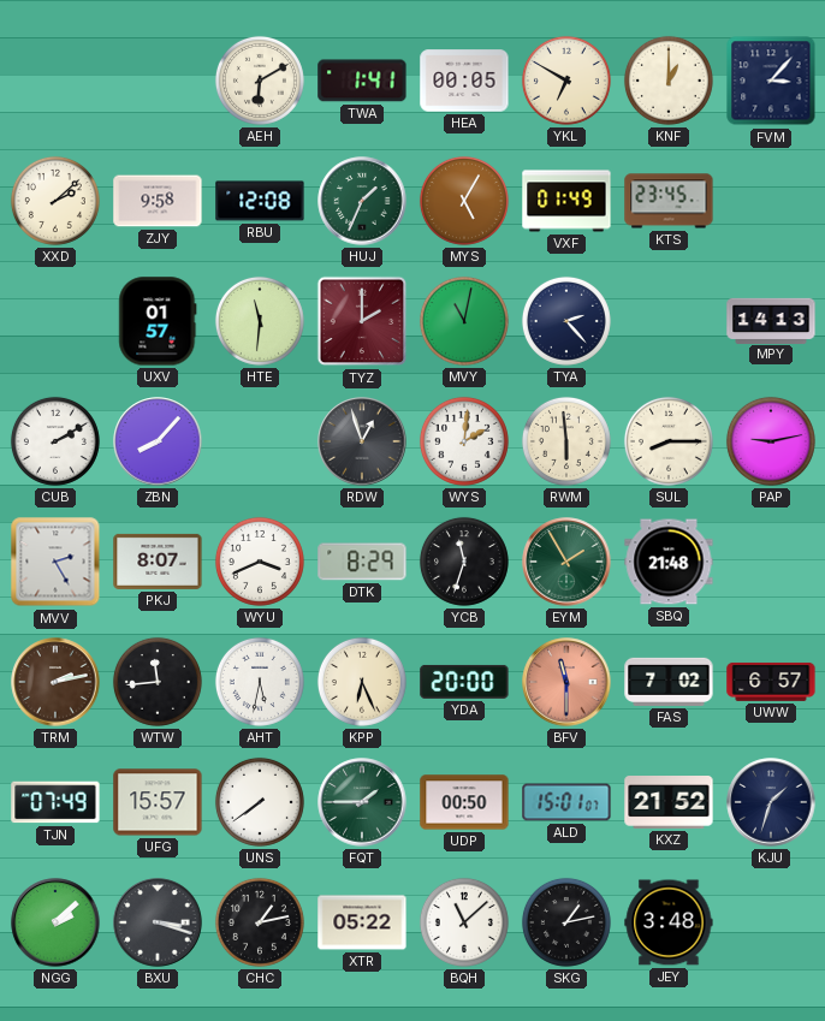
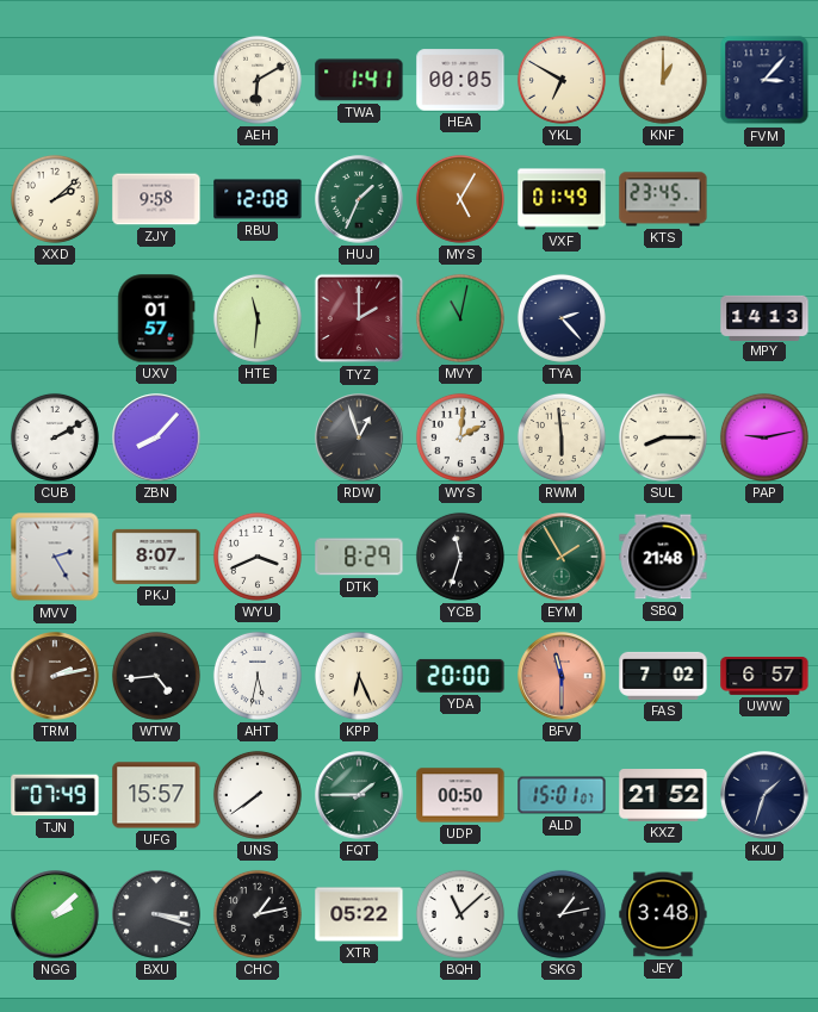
WTW: 11:44 -> 4:44
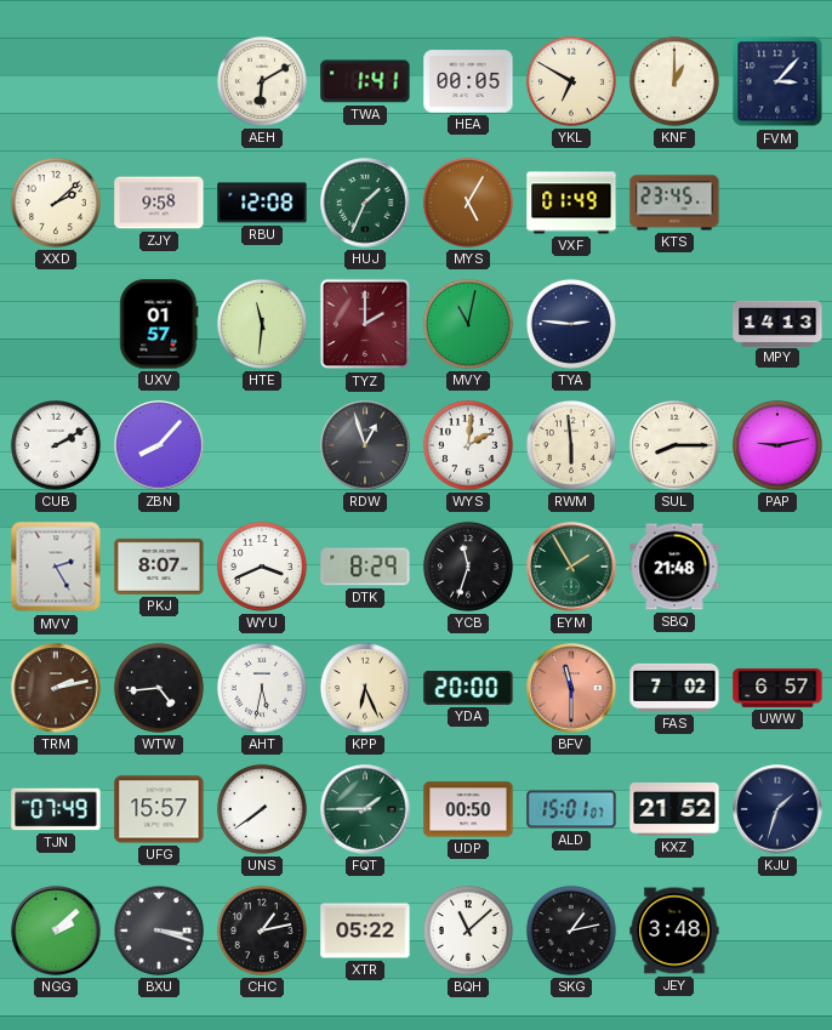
TYA: 2:23 -> 2:46
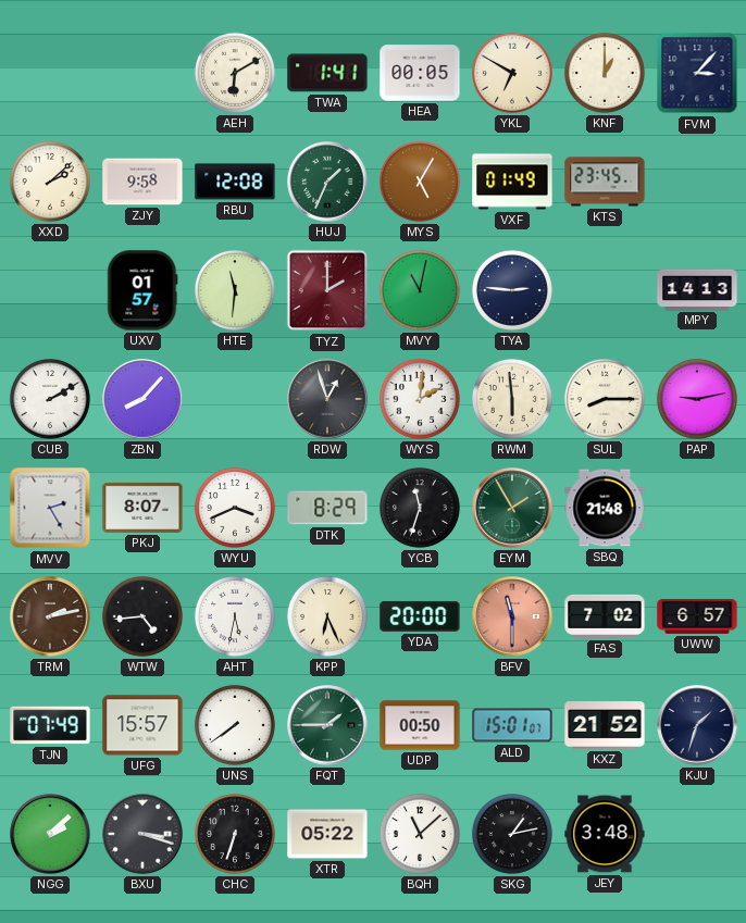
CHC: 1:13 -> 6:33
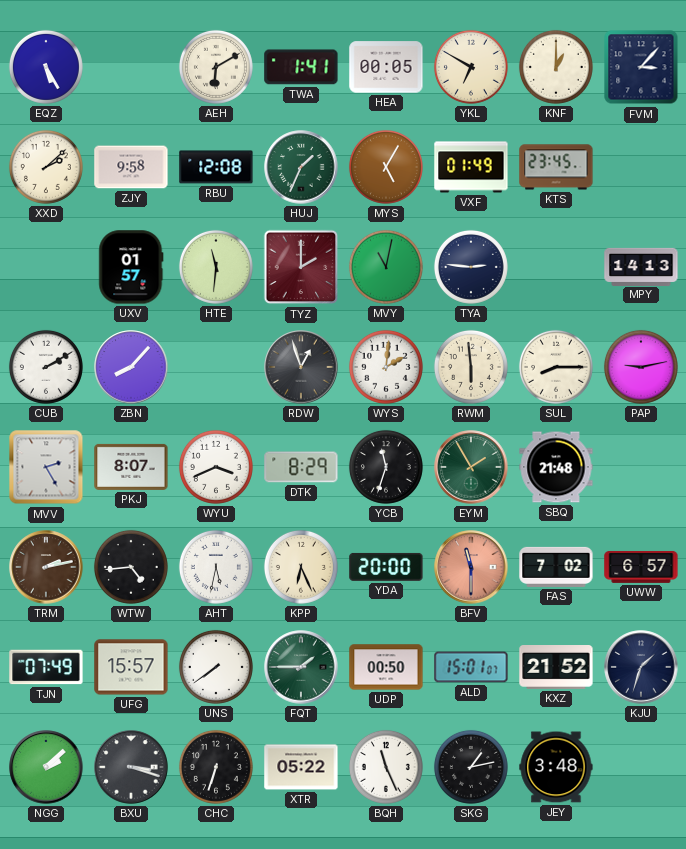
EQZ: none -> 5:25
BQH: 11:08 -> 11:26
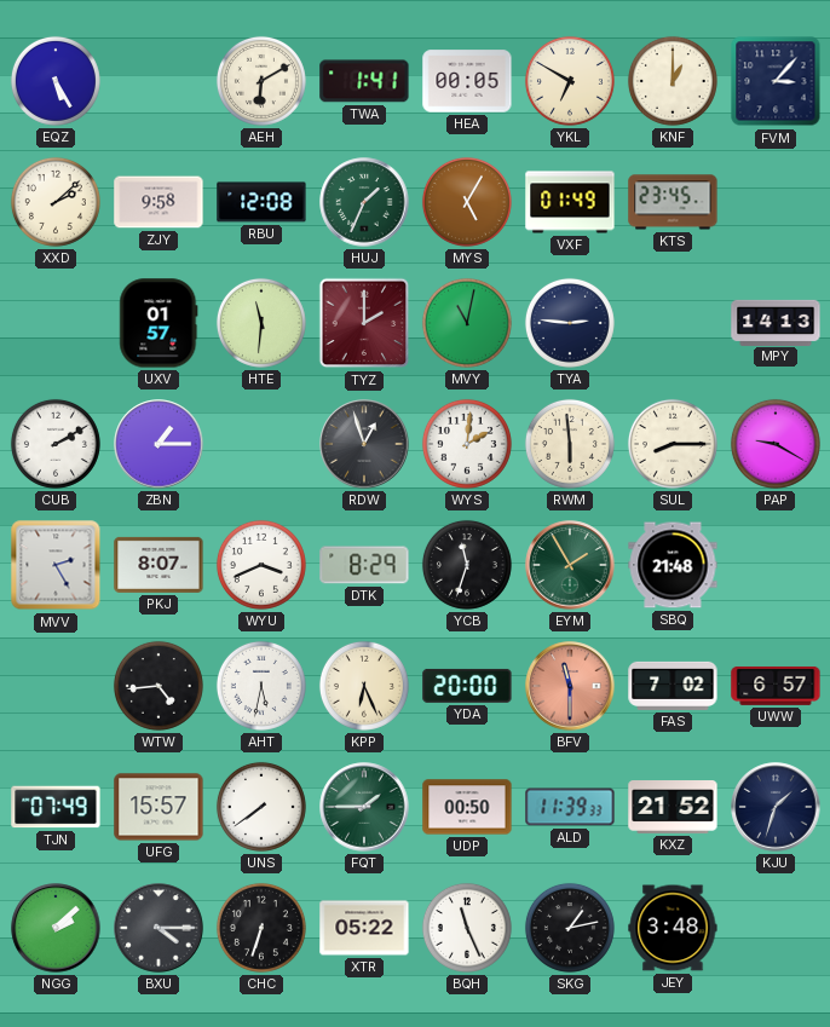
ZBN: 8:07 -> 1:15
PAP: 9:13 -> 9:20
TRM: 2:13 -> none
ALD: 15:01 -> 11:39
BXU: 3:18 -> 4:15
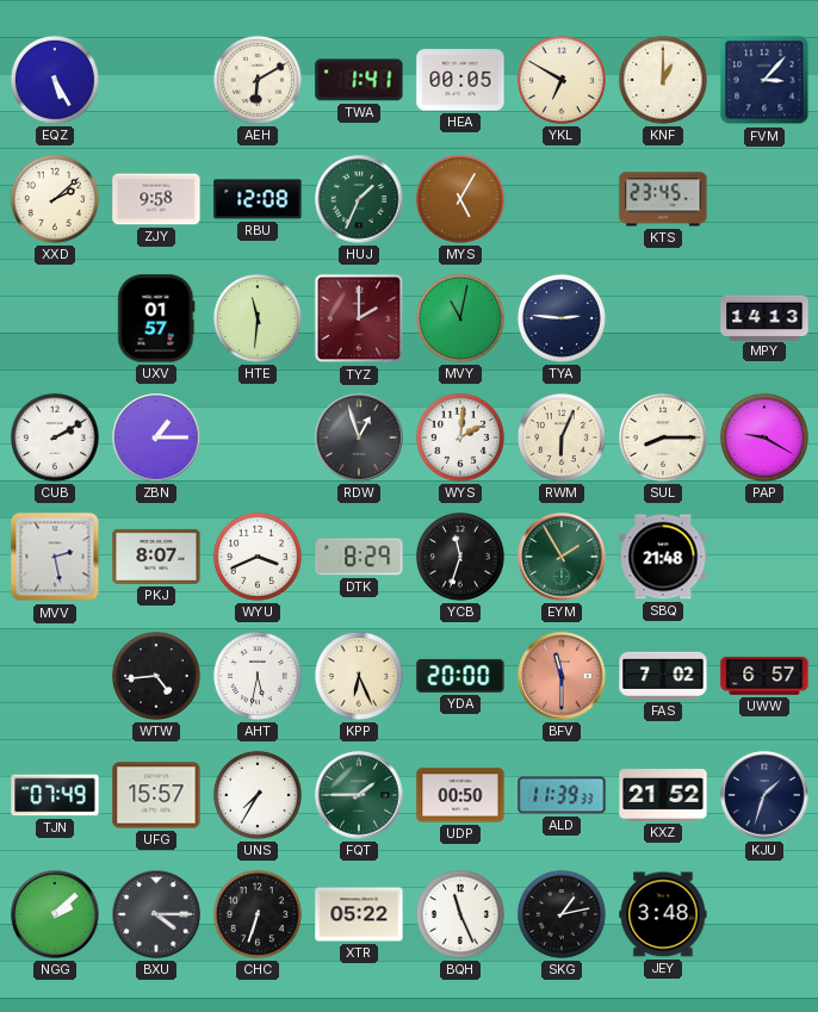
VXF: 01:49 -> none
RWM: 5:59 -> 6:04
MVV: 2:25 -> 2:28
UNS: 7:39 -> 7:35
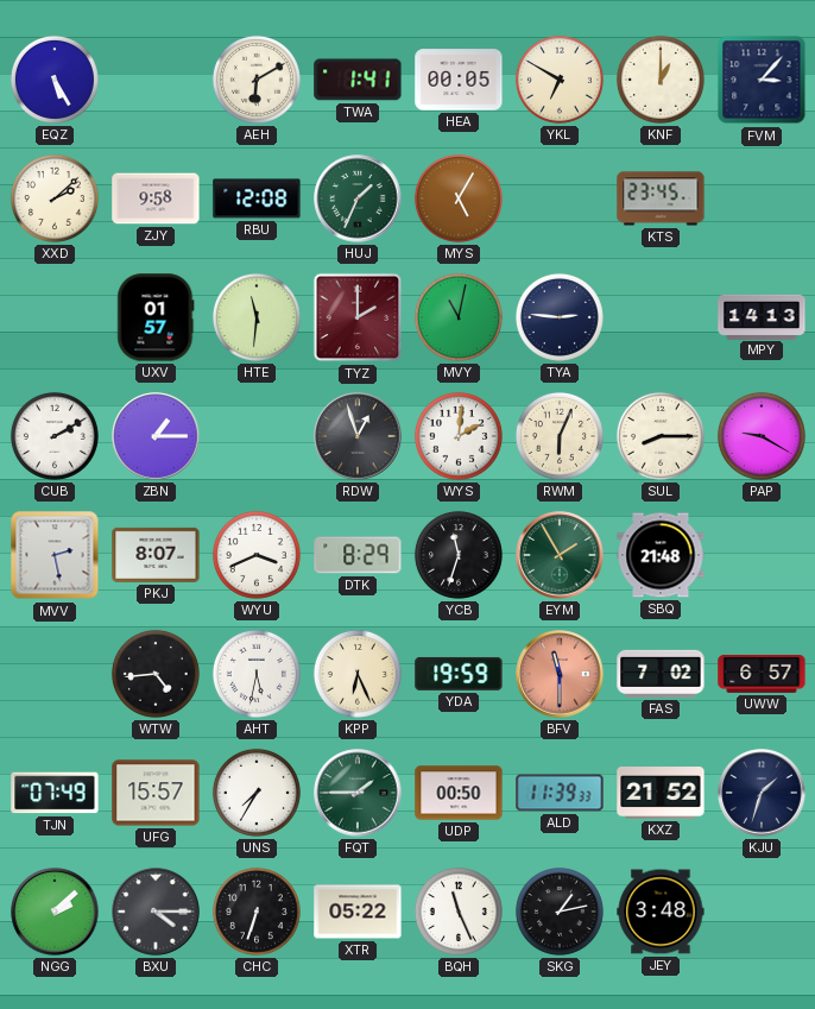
YDA: 20:00 -> 19:59
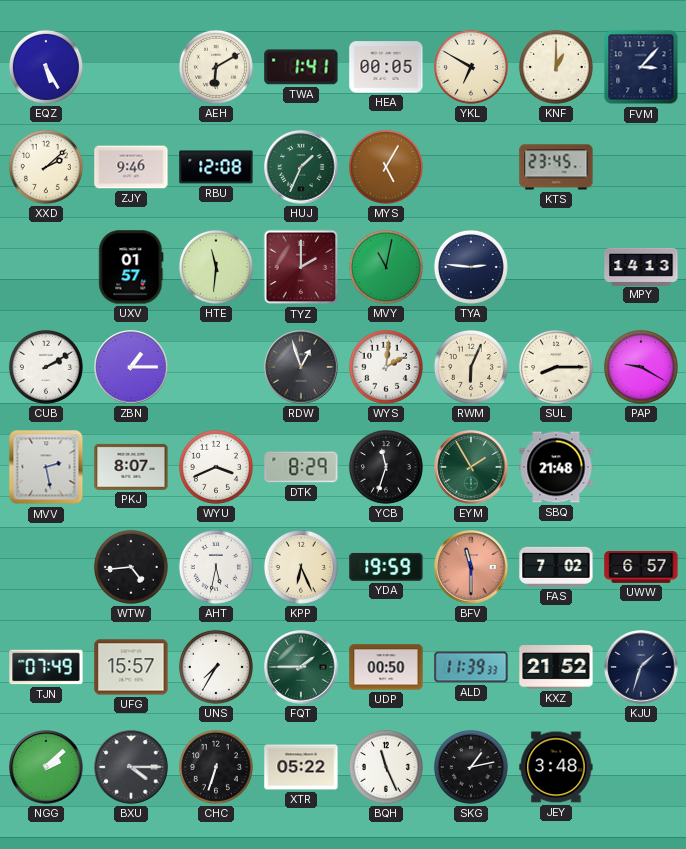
ZJY: 9:58 -> 9:46
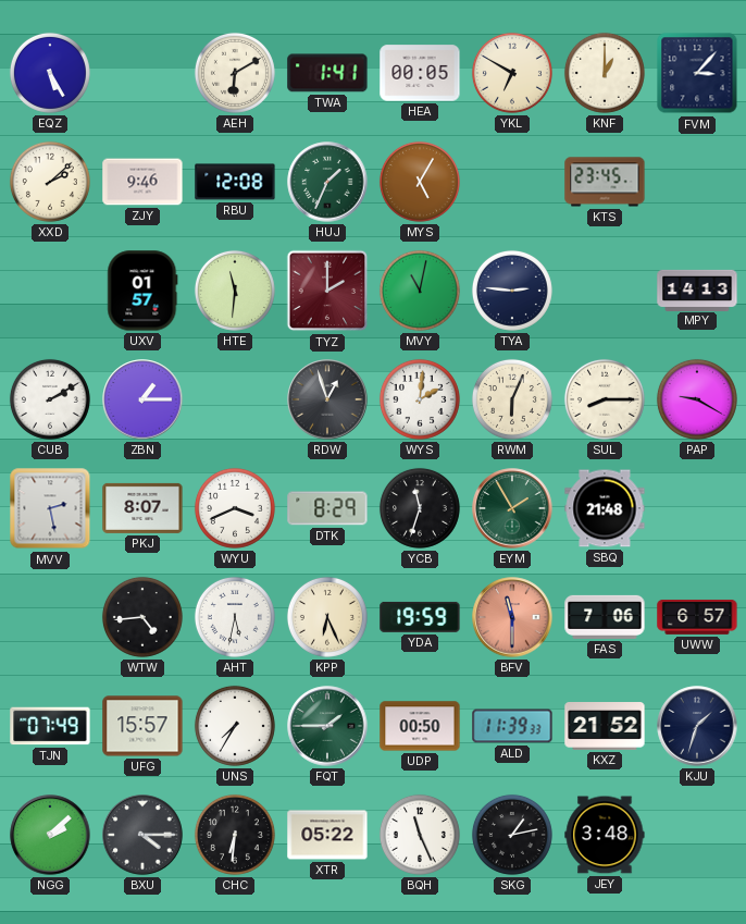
FAS: 7:02 -> 7:06
CHC: 6:33 -> 6:31
